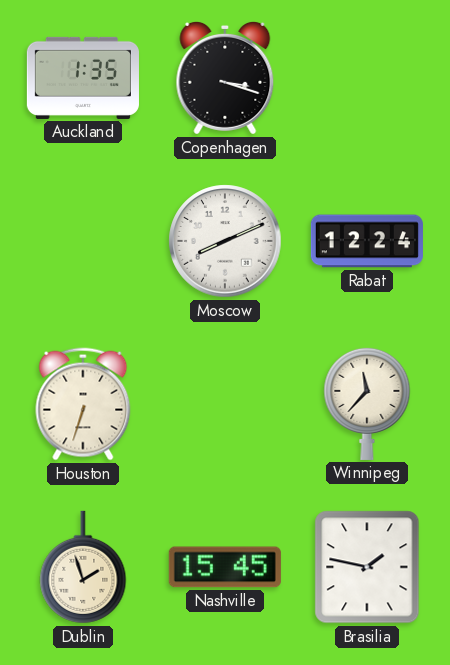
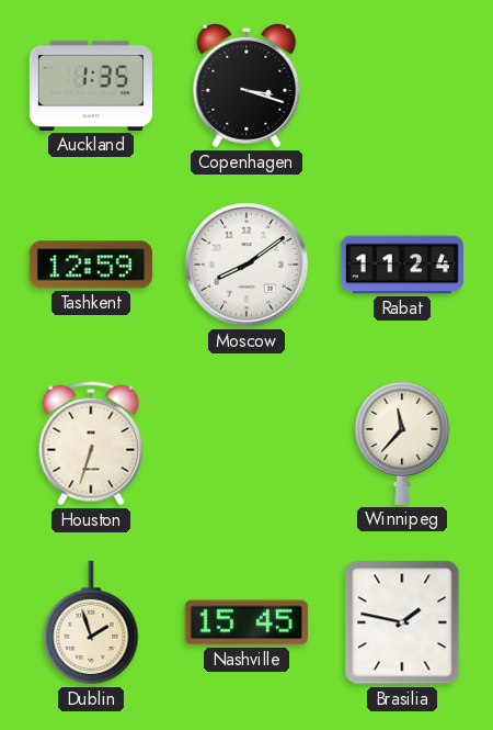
Tashkent: none -> 12:59
Moscow: 8:11 -> 8:09
Rabat: 12:24 -> 11:24
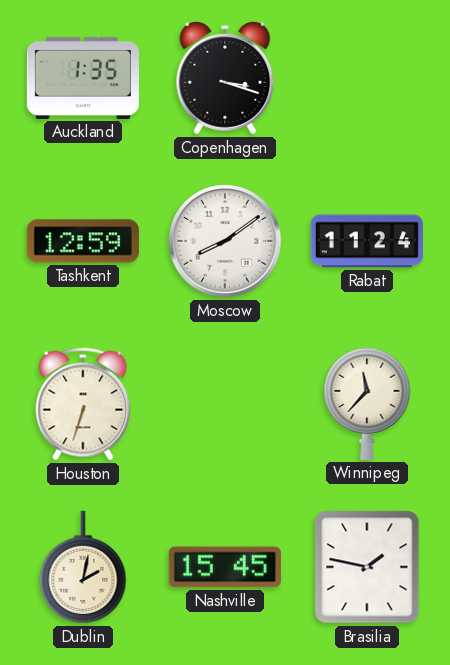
Dublin: 1:57 -> 2:02
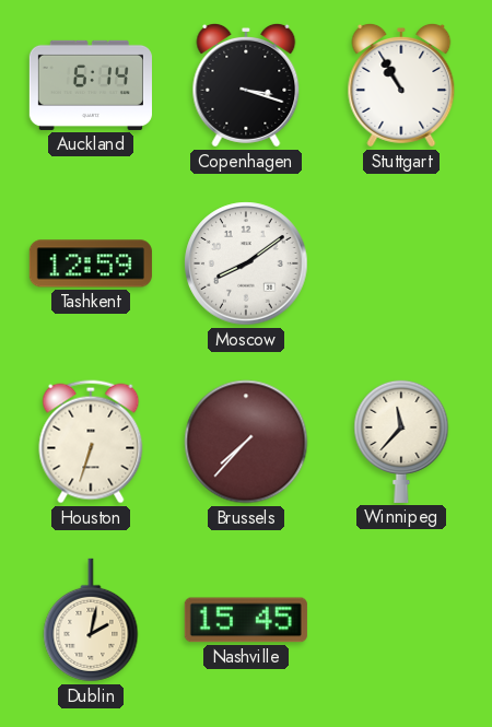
Auckland: 1:35 -> 6:14
Stuttgart: none -> 10:55
Rabat: 11:24 -> none
Brussels: none -> 7:37
Brasilia: 1:47 -> none
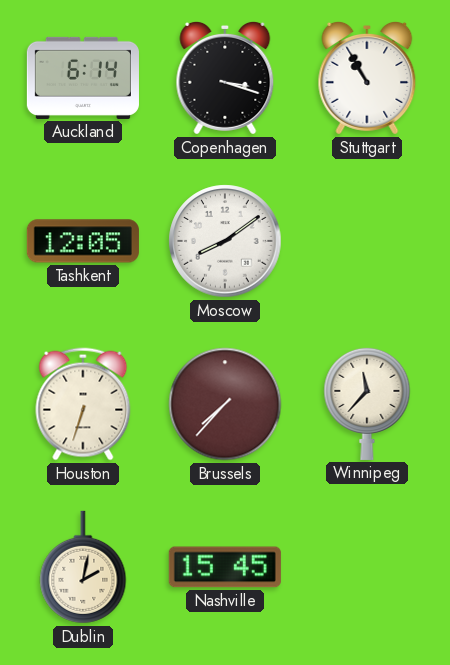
Tashkent: 12:59 -> 12:05
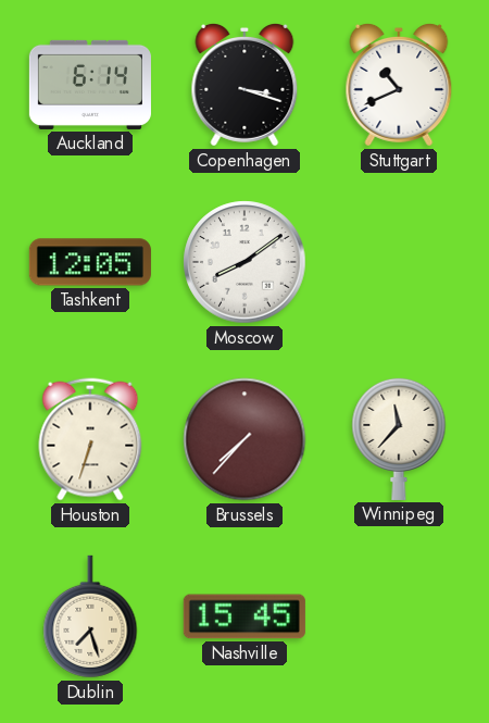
Stuttgart: 10:55 -> 10:41
Dublin: 2:02 -> 7:27
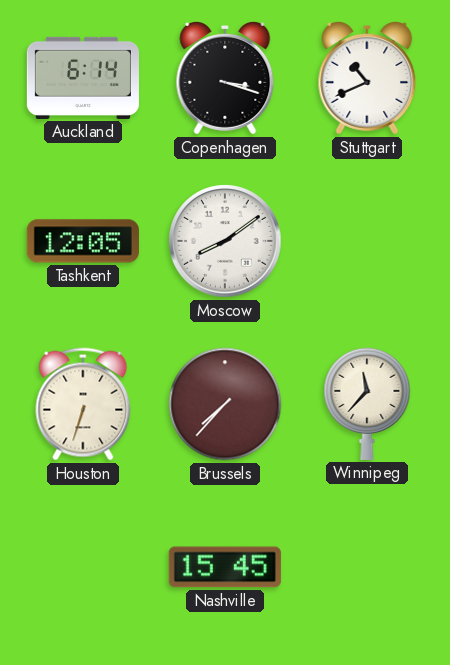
Dublin: 7:27 -> none
